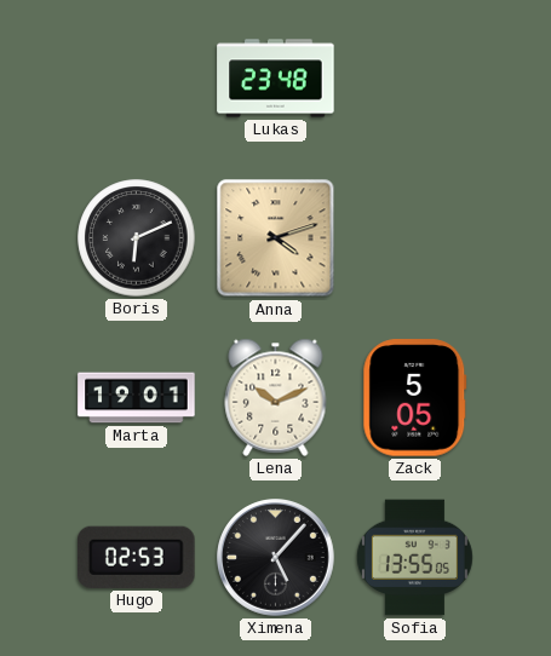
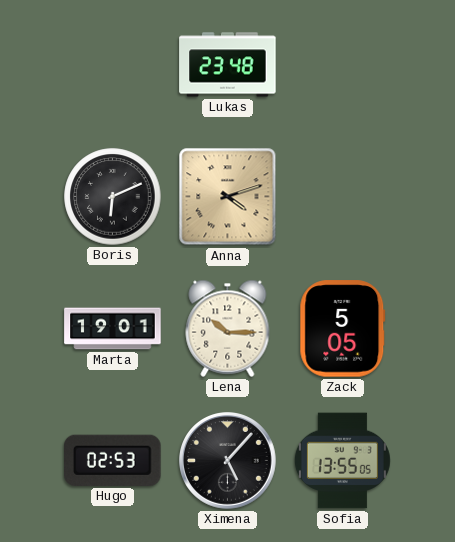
Lena: 10:11 -> 10:15
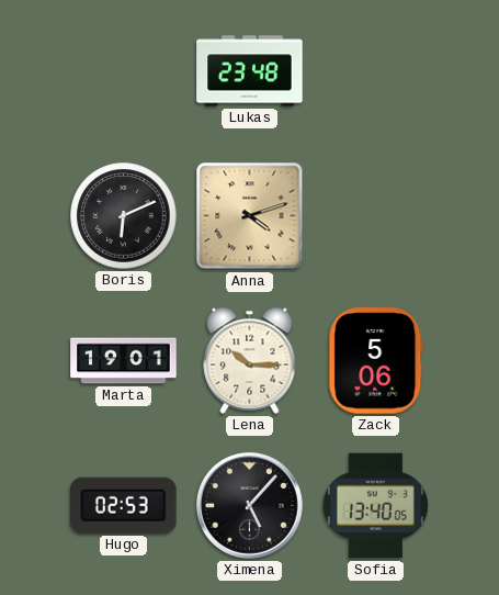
Zack: 5:05 -> 5:06
Sofia: 13:55 -> 13:40
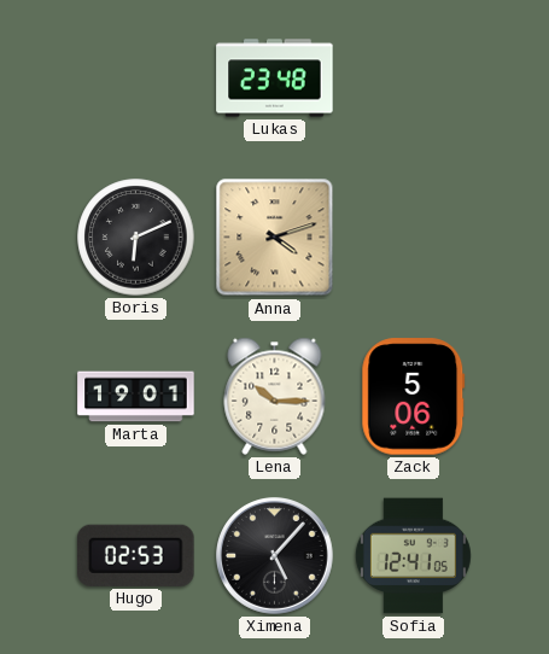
Sofia: 13:40 -> 12:41
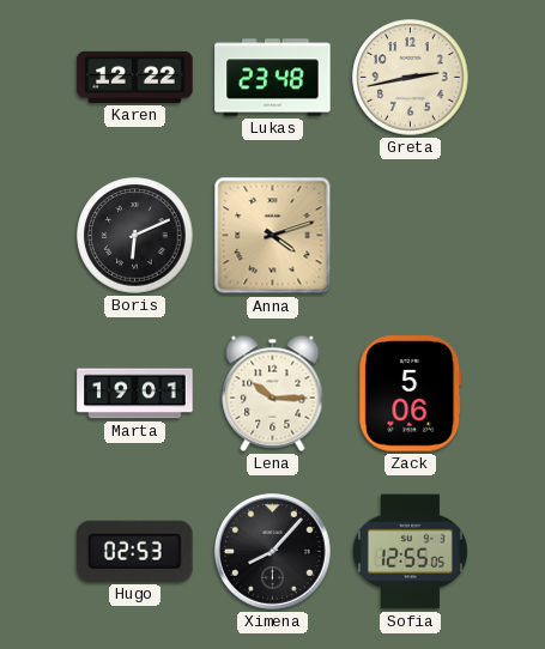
Karen: none -> 12:22
Greta: none -> 2:43
Ximena: 5:07 -> 8:07
Sofia: 12:41 -> 12:55
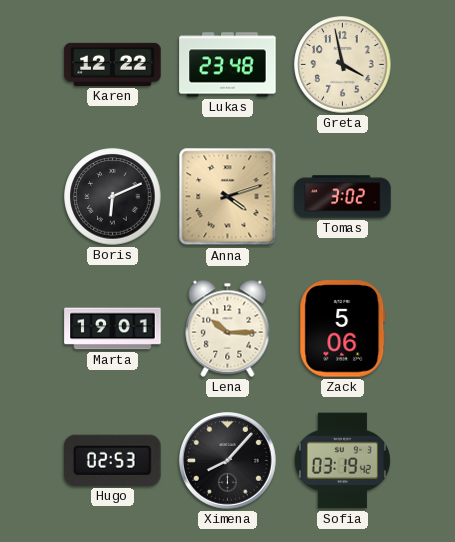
Greta: 2:43 -> 3:58
Tomas: none -> 3:02
Sofia: 12:55 -> 03:19
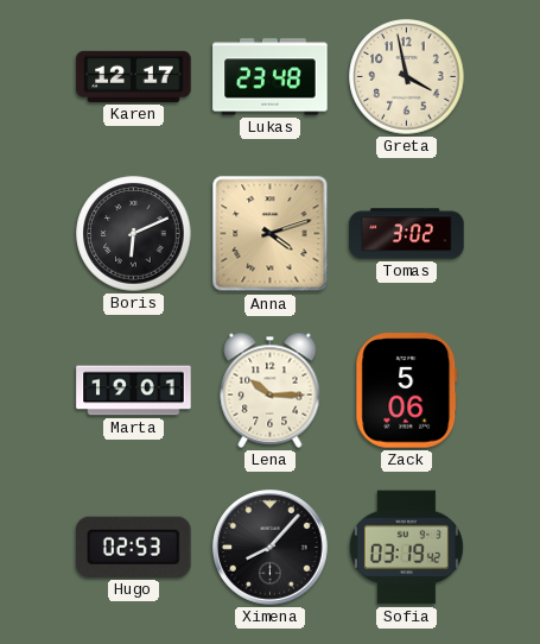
Karen: 12:22 -> 12:17
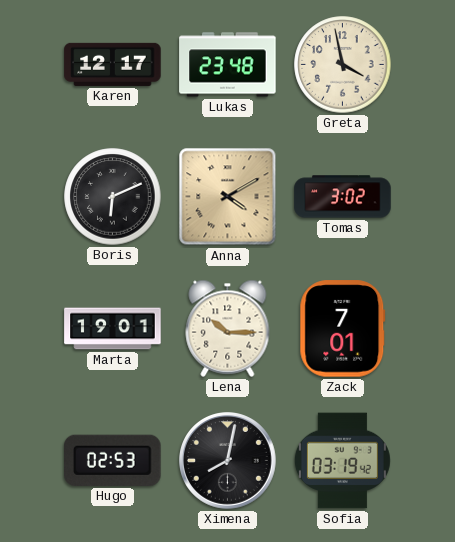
Anna: 4:12 -> 4:10
Zack: 5:06 -> 7:01
Ximena: 8:07 -> 8:02
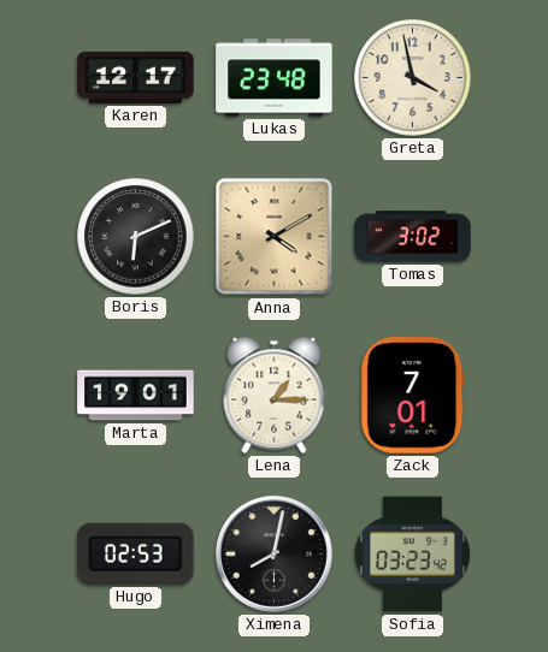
Lena: 10:15 -> 1:15
Sofia: 03:19 -> 03:23
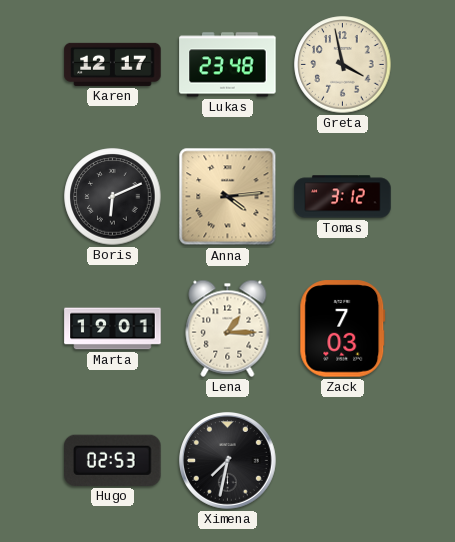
Anna: 4:10 -> 4:14
Tomas: 3:02 -> 3:12
Zack: 7:01 -> 7:03
Ximena: 8:02 -> 7:32
Sofia: 03:23 -> none
